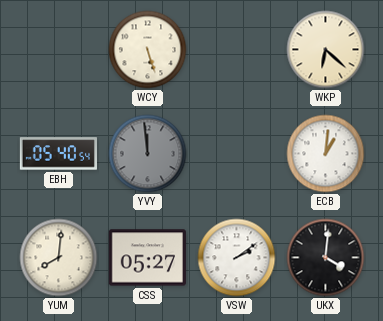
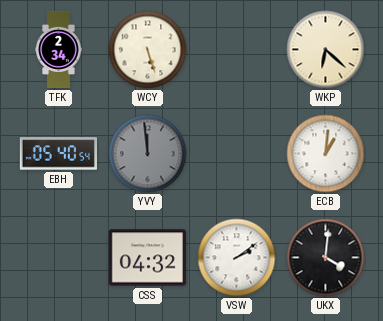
TFK: none -> 2:34
YUM: 8:01 -> none
CSS: 05:27 -> 04:32
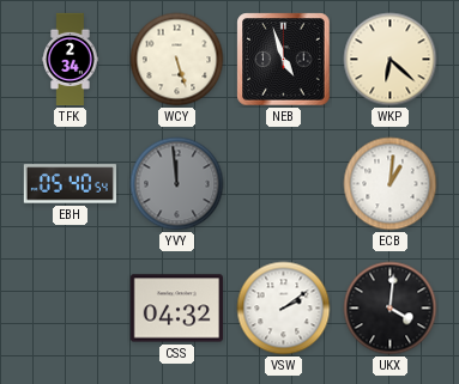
NEB: none -> 4:57
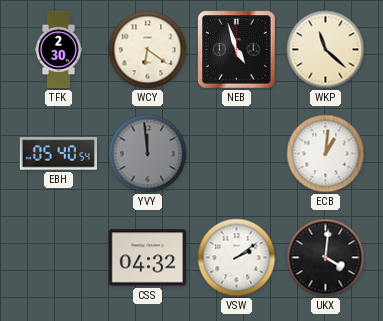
TFK: 2:34 -> 2:30
WCY: 5:27 -> 6:21
WKP: 6:22 -> 11:22
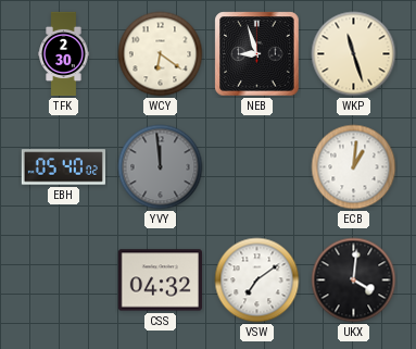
NEB: 4:57 -> 8:57
WKP: 11:22 -> 11:27
EBH: 05:40:54 -> 05:40:02
VSW: 2:09 -> 7:09
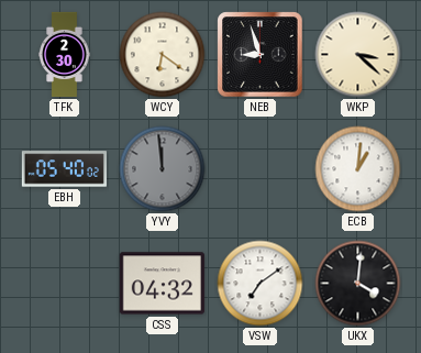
WKP: 11:27 -> 3:22
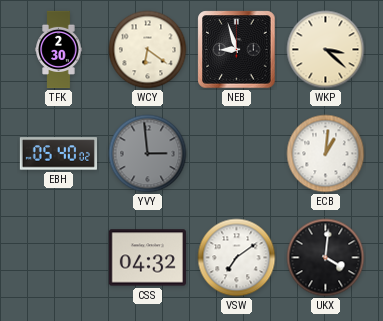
YVY: 11:59 -> 2:59
